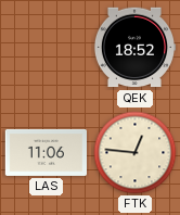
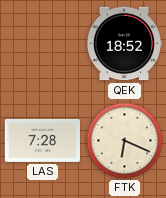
LAS: 11:06 -> 7:28
FTK: 12:46 -> 6:19
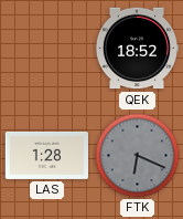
LAS: 7:28 -> 1:28
FTK dial: cream -> grey
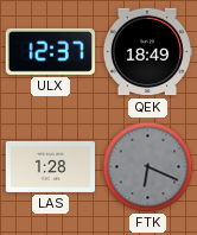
ULX: none -> 12:37
QEK: 18:52 -> 18:49
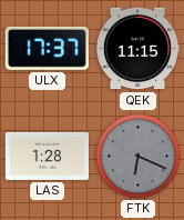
ULX: 12:37 -> 17:37
QEK: 18:49 -> 11:15
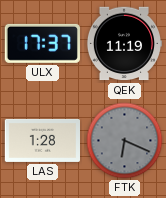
QEK: 11:15 -> 11:19
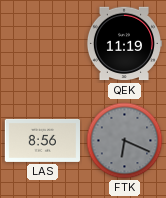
ULX: 17:37 -> none
LAS: 1:28 -> 8:56
